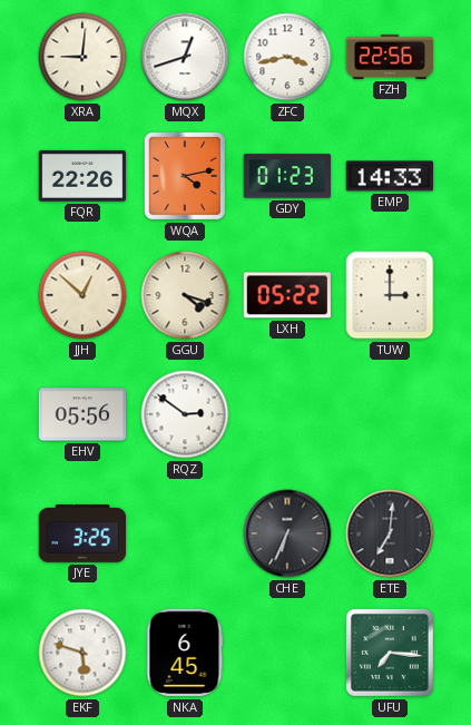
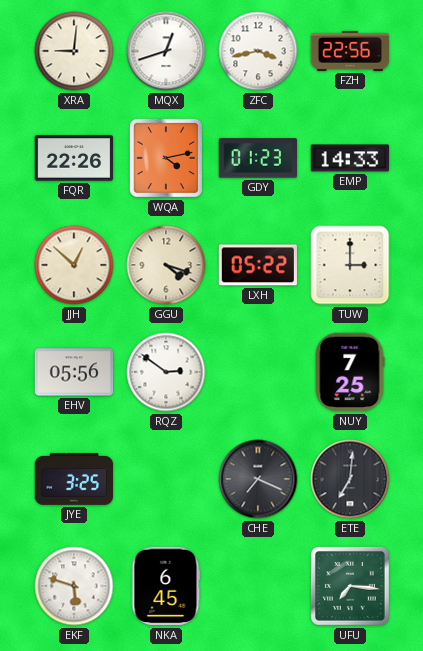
NUY: none -> 7:25
CHE: 6:34 -> 7:19
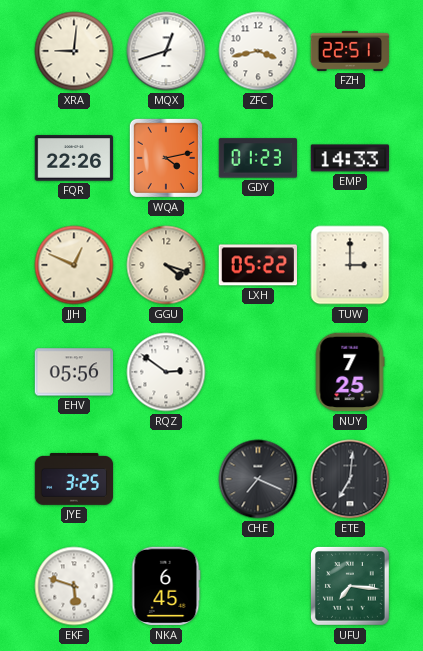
FZH: 22:56 -> 22:51
JJH: 12:52 -> 12:49
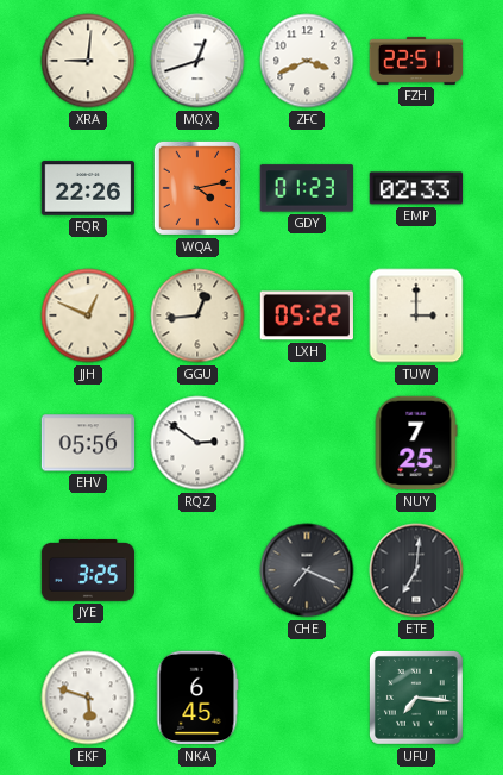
ZFC: 3:43 -> 3:41
EMP: 14:33 -> 02:33
GGU: 4:18 -> 12:44
